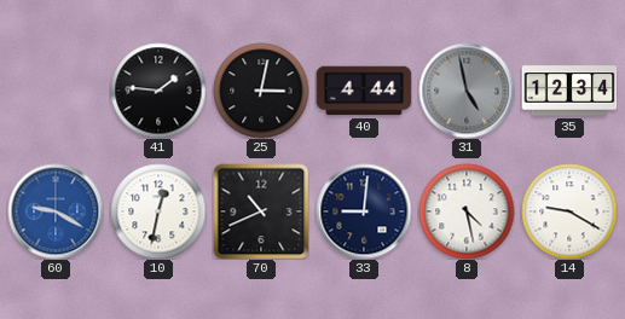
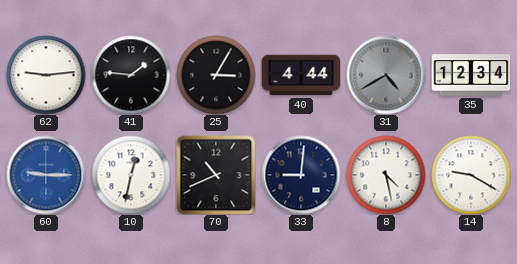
62: none -> 9:14
25: 3:02 -> 3:05
31: 4:58 -> 4:40
60: 9:20 -> 9:15
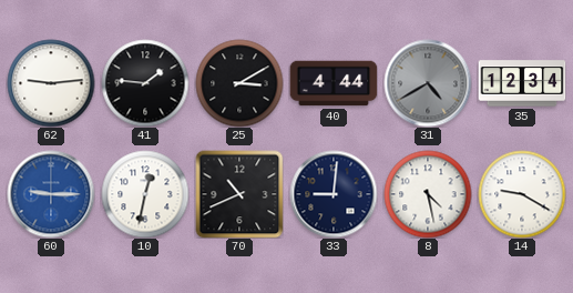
25: 3:05 -> 3:10
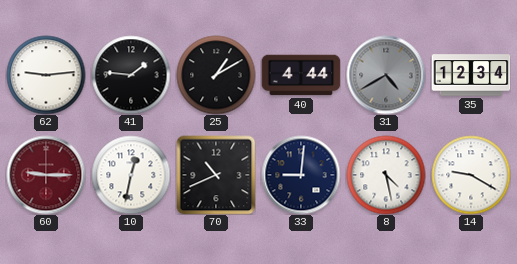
25: 3:10 -> 1:10
60 dial: blue -> burgundy
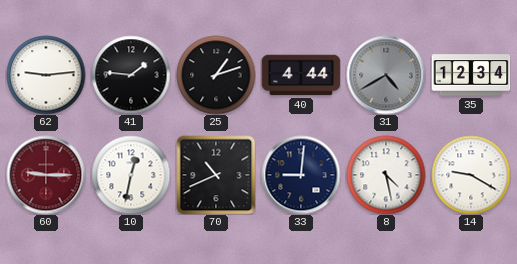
25: 1:10 -> 1:12
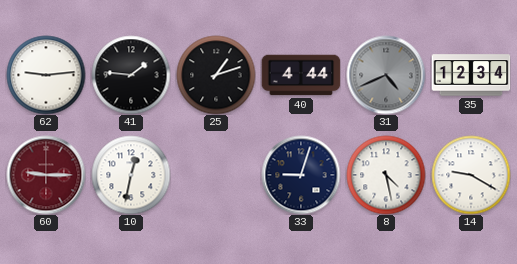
31: 4:40 -> 4:41
70: 10:41 -> none
33: 9:01 -> 9:03
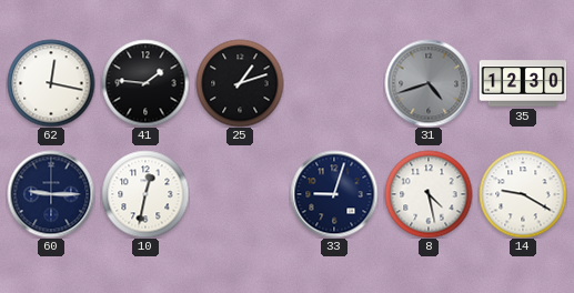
62: 9:14 -> 12:17
40: 4:44 -> none
31: 4:41 -> 4:42
35: 12:34 -> 12:30
60 dial: burgundy -> navy
